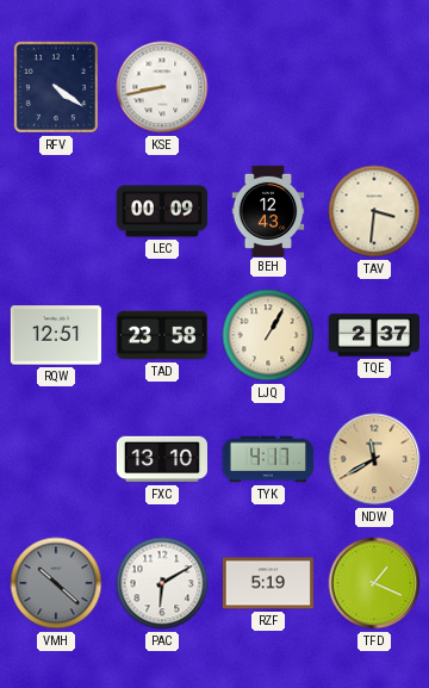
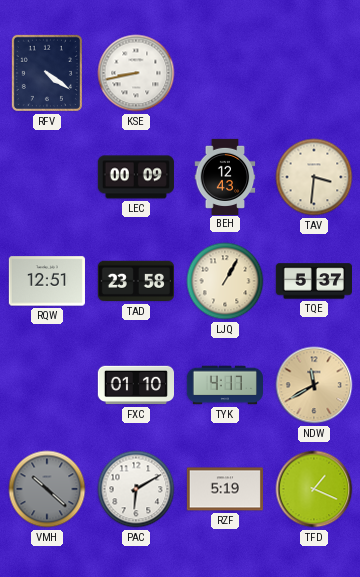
TQE: 2:37 -> 5:37
FXC: 13:10 -> 01:10
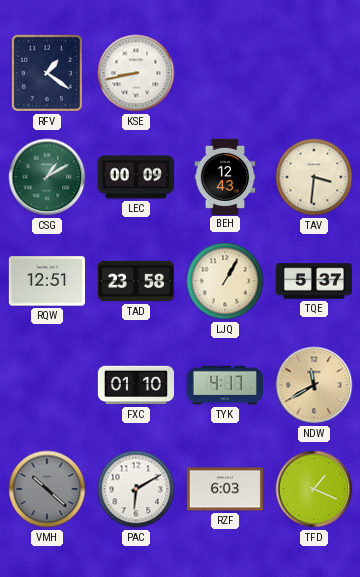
RFV: 4:21 -> 1:21
CSG: none -> 1:10
RZF: 5:19 -> 6:03
